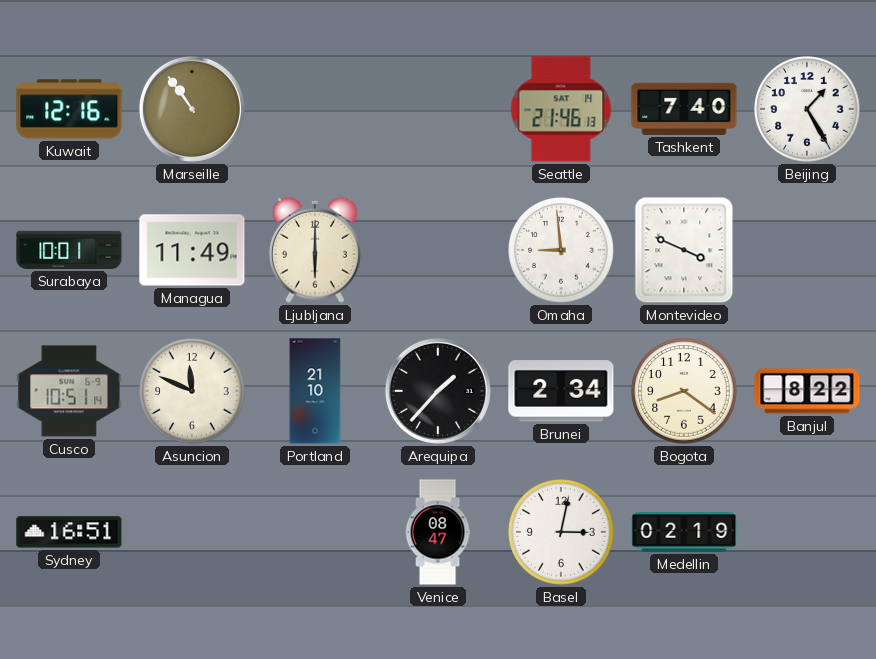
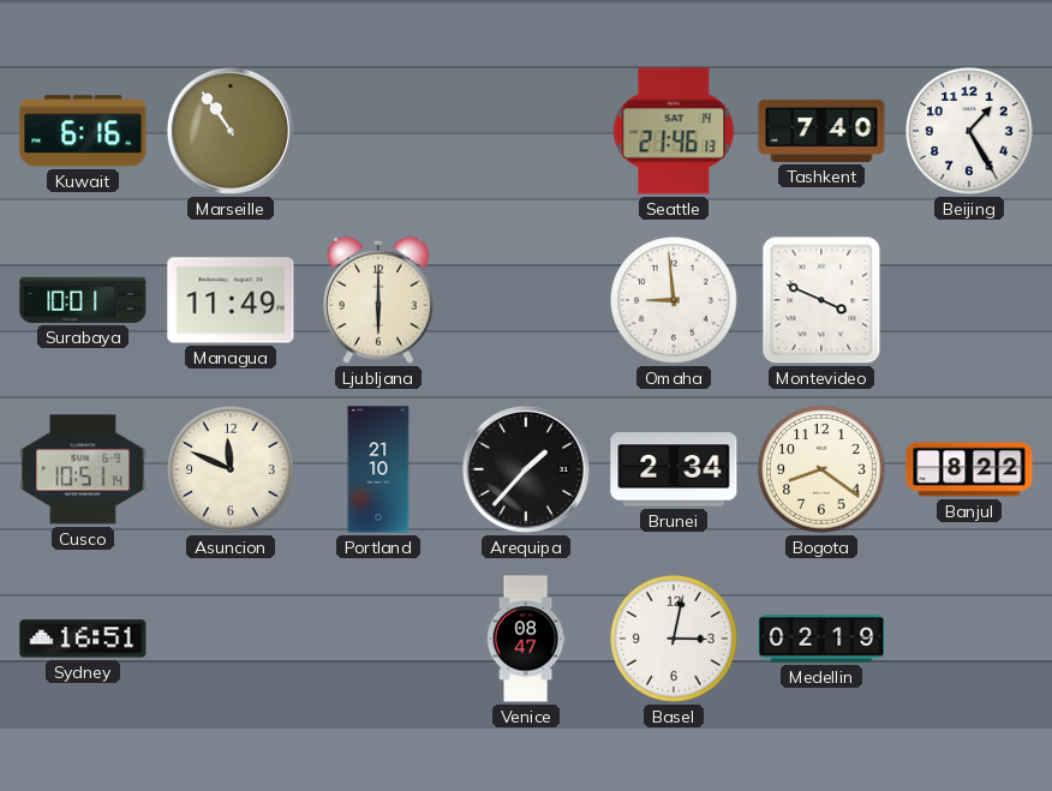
Kuwait: 12:16 -> 6:16
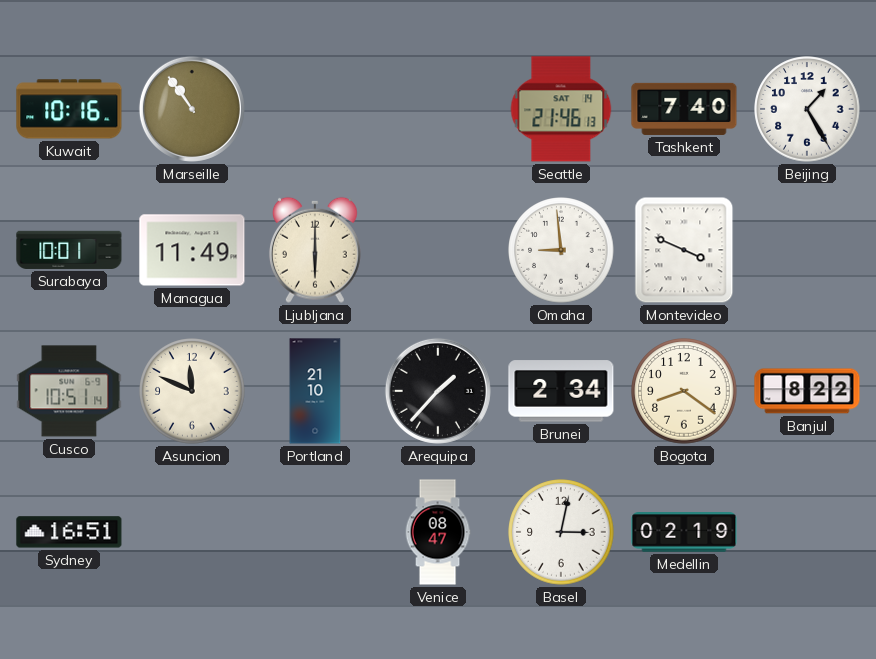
Kuwait: 6:16 -> 10:16
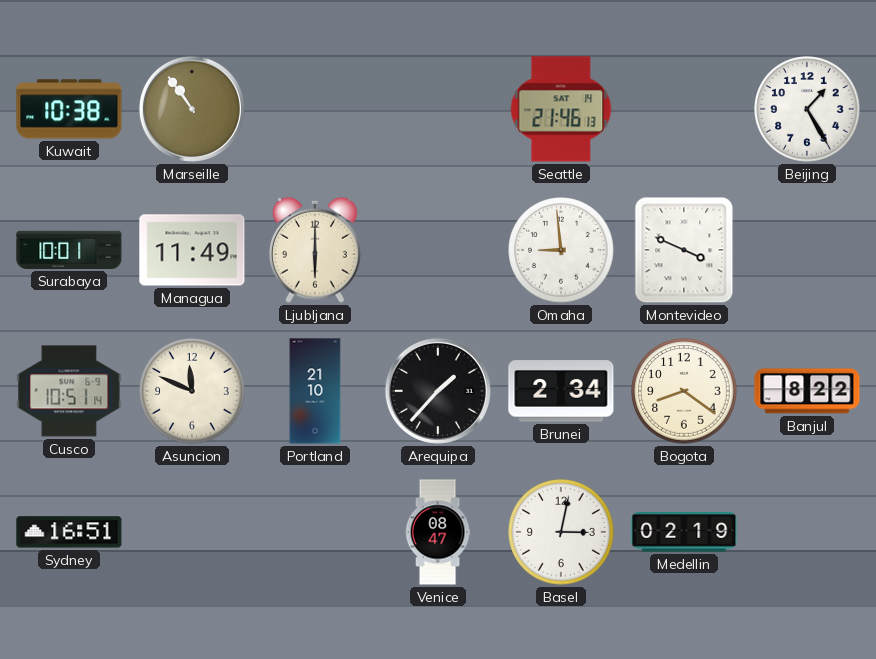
Kuwait: 10:16 -> 10:38
Tashkent: 7:40 -> none
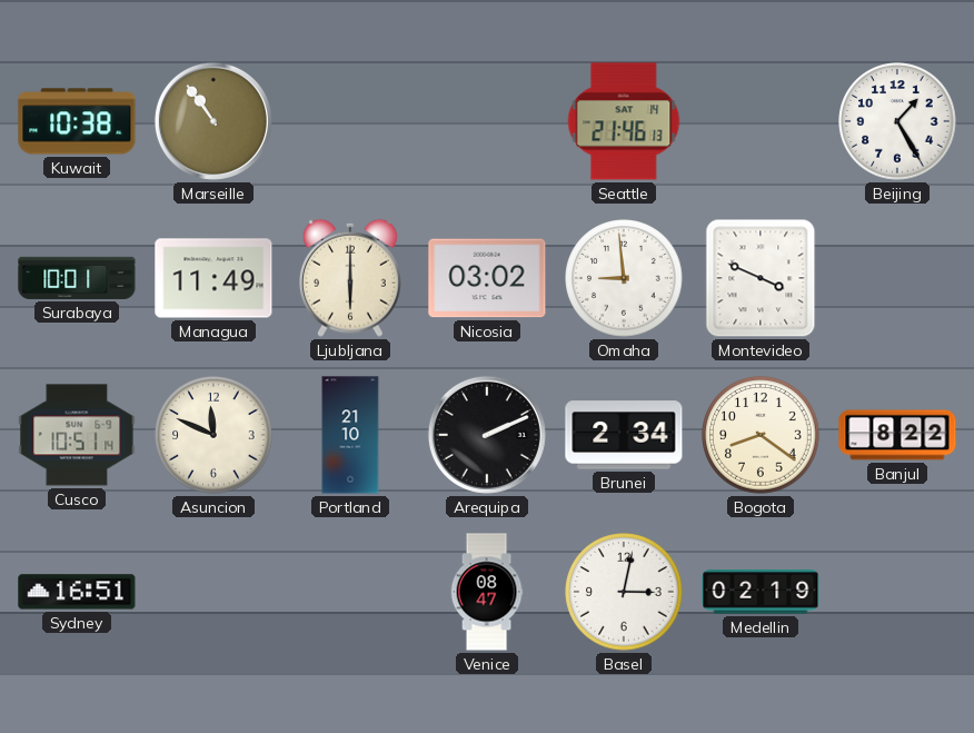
Nicosia: none -> 03:02
Arequipa: 1:37 -> 2:11
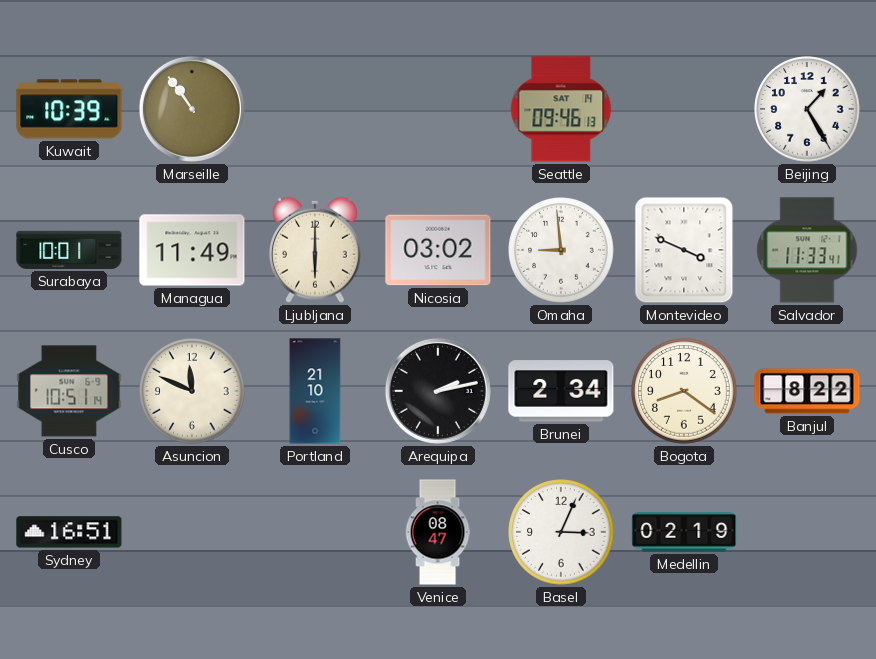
Kuwait: 10:38 -> 10:39
Seattle: 21:46 -> 09:46
Salvador: none -> 11:33
Arequipa: 2:11 -> 2:13
Basel: 3:02 -> 3:04
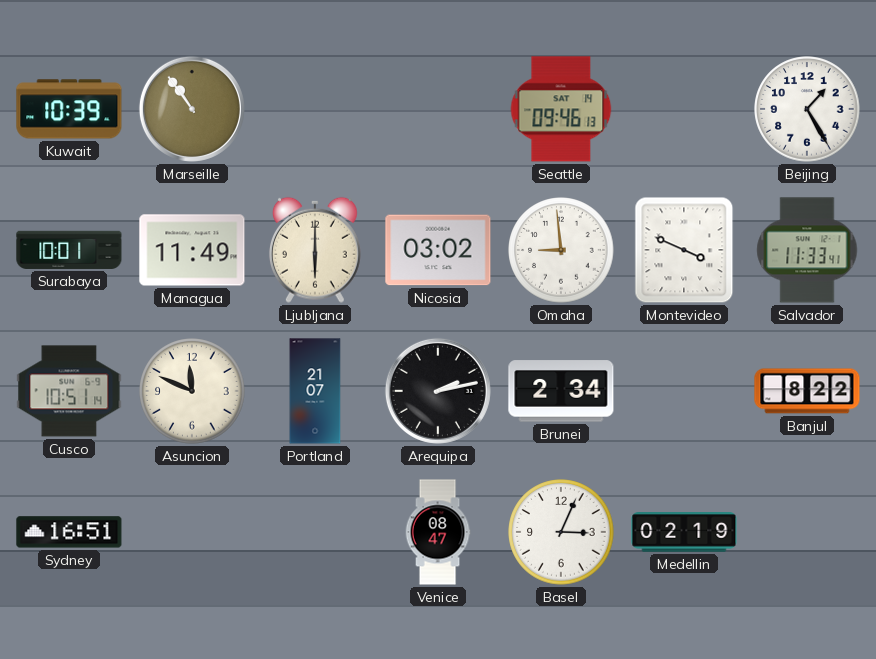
Portland: 21:10 -> 21:07
Bogota: 8:21 -> none
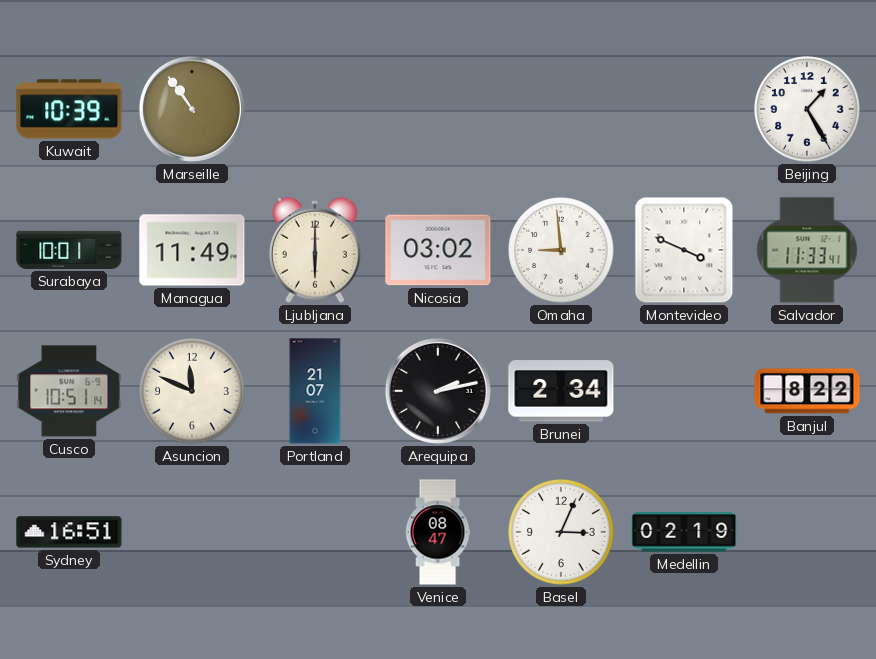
Seattle: 09:46 -> none
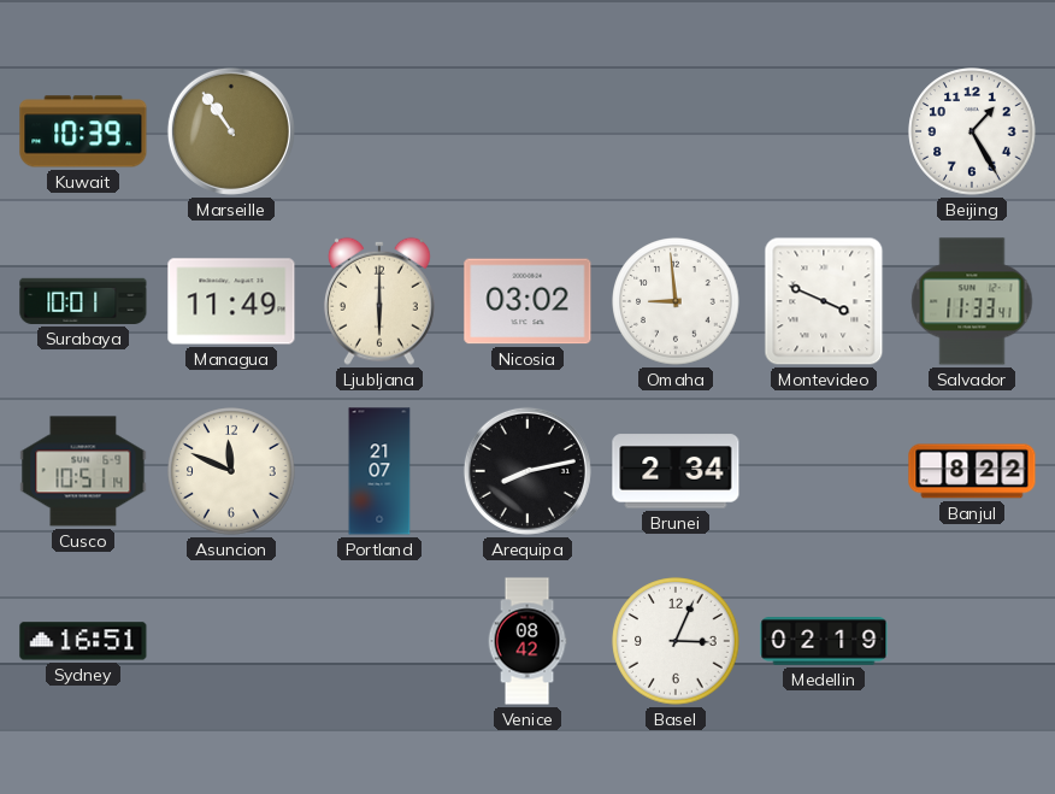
Arequipa: 2:13 -> 8:13
Venice: 08:47 -> 08:42
